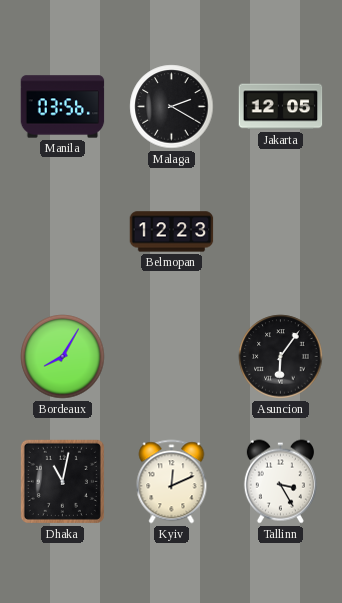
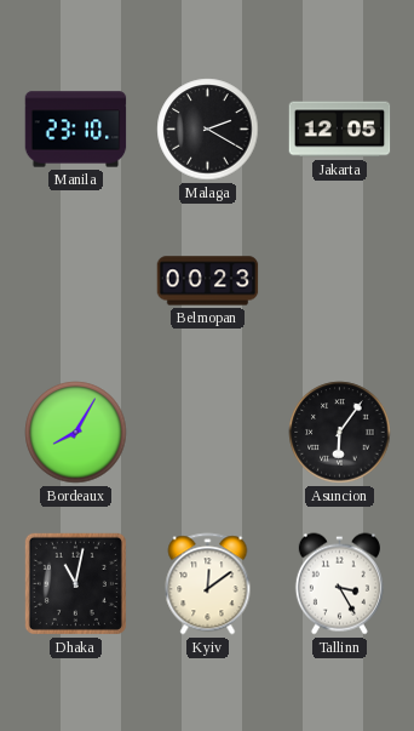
Manila: 03:56 -> 23:10
Belmopan: 12:23 -> 00:23
Kyiv: 12:11 -> 12:09
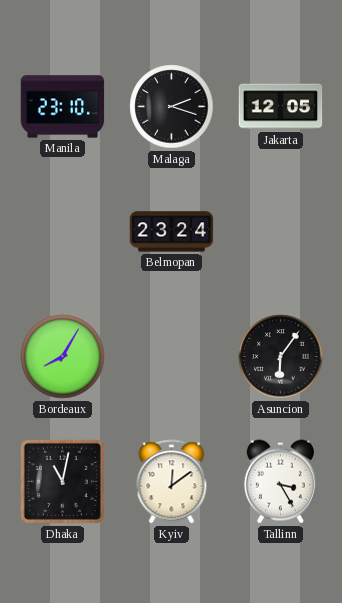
Malaga: 2:20 -> 2:18
Belmopan: 00:23 -> 23:24
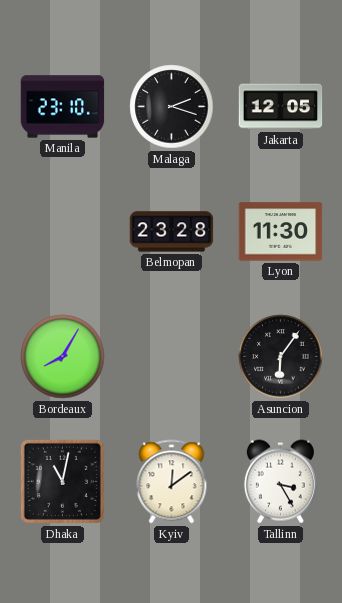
Belmopan: 23:24 -> 23:28
Lyon: none -> 11:30
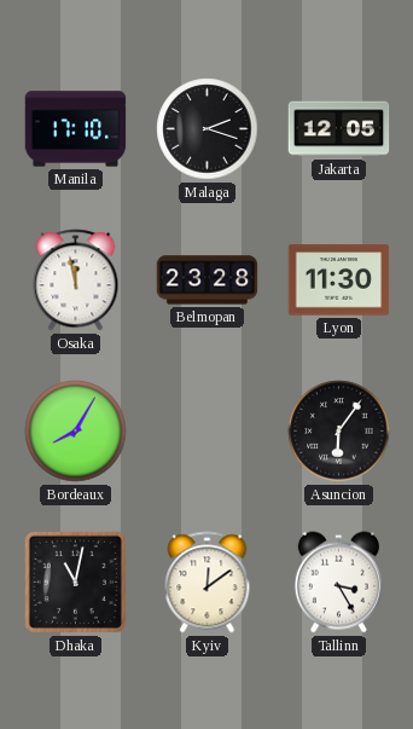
Manila: 23:10 -> 17:10
Osaka: none -> 11:58
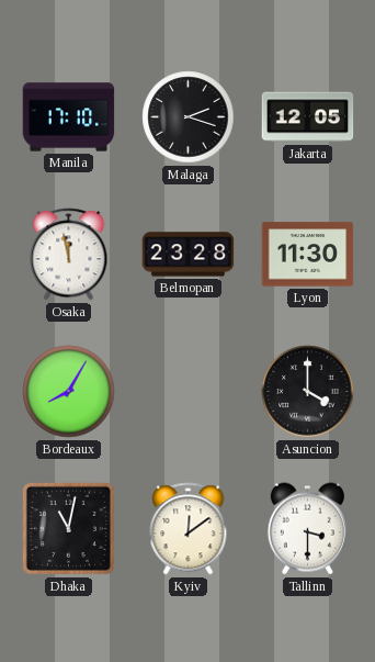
Asuncion: 6:06 -> 4:00
Tallinn: 3:25 -> 3:30
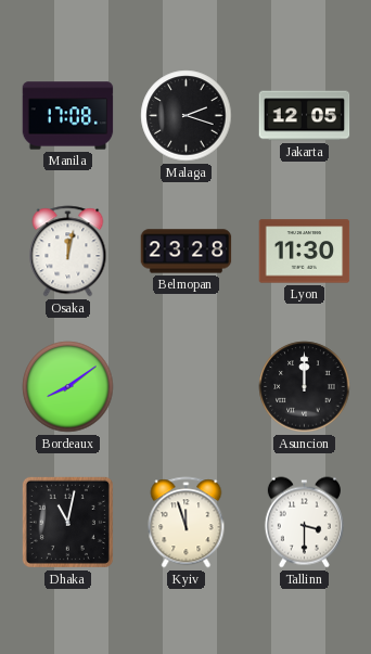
Manila: 17:10 -> 17:08
Osaka: 11:58 -> 12:02
Bordeaux: 8:05 -> 8:09
Asuncion: 4:00 -> 12:00
Kyiv: 12:09 -> 11:57
